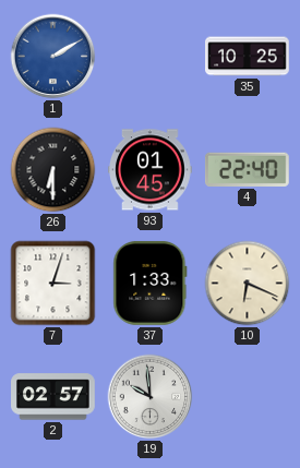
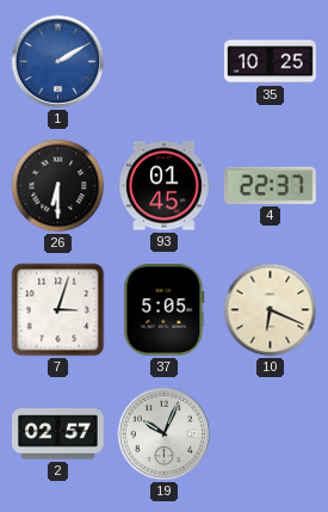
4: 22:40 -> 22:37
37: 1:33 -> 5:05
19: 9:59 -> 10:04
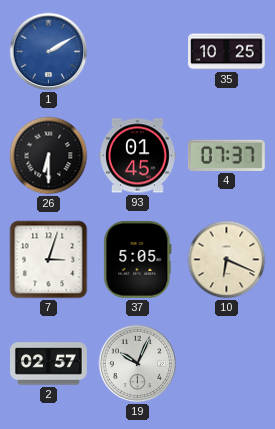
4: 22:37 -> 07:37
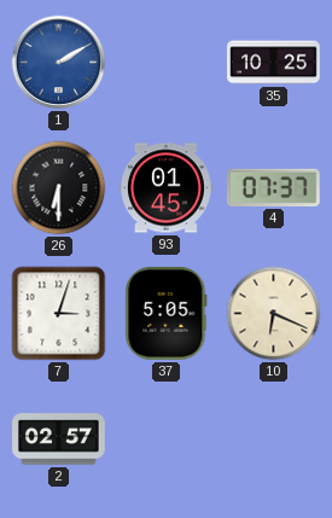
19: 10:04 -> none
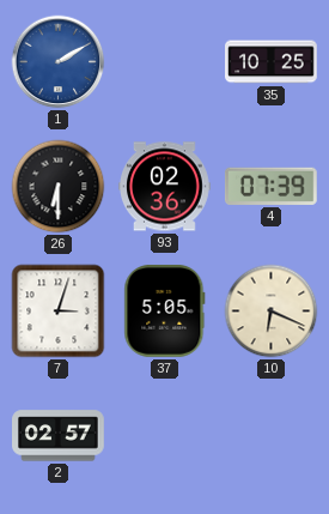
93: 01:45 -> 02:36
4: 07:37 -> 07:39
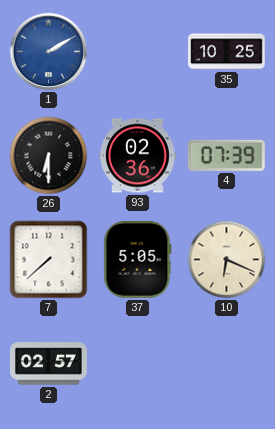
7: 3:03 -> 7:38
